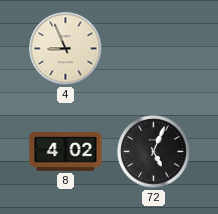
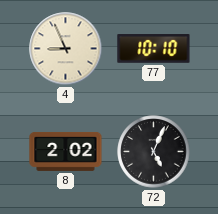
77: none -> 10:10
8: 4:02 -> 2:02
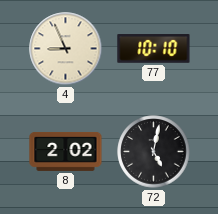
72: 5:04 -> 5:02
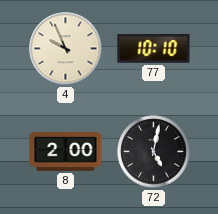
4: 8:56 -> 9:56
8: 2:02 -> 2:00
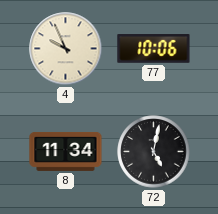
77: 10:10 -> 10:06
8: 2:00 -> 11:34
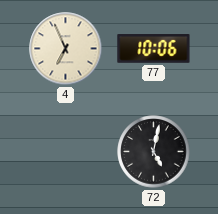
4: 9:56 -> 6:56
8: 11:34 -> none
